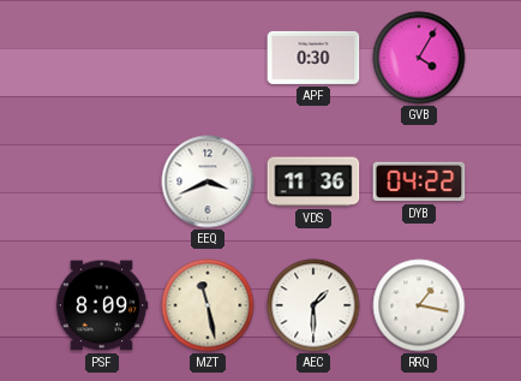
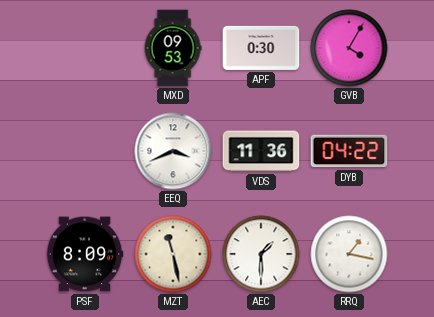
MXD: none -> 09:53
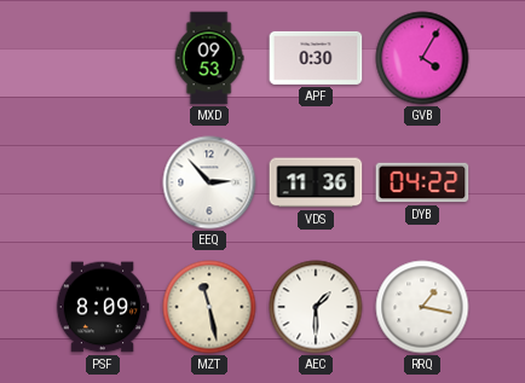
EEQ: 3:41 -> 2:53
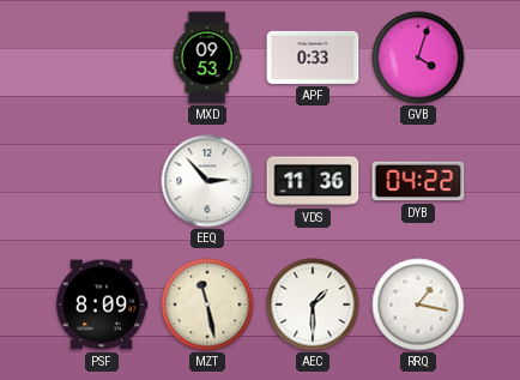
APF: 0:30 -> 0:33
GVB: 4:05 -> 4:03
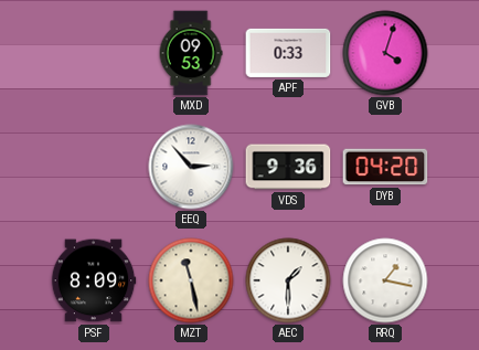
VDS: 11:36 -> 9:36
DYB: 04:22 -> 04:20
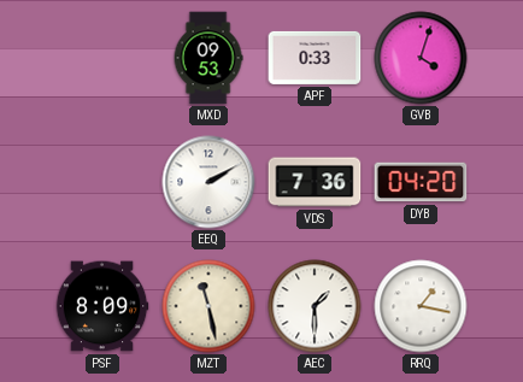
EEQ: 2:53 -> 2:10
VDS: 9:36 -> 7:36
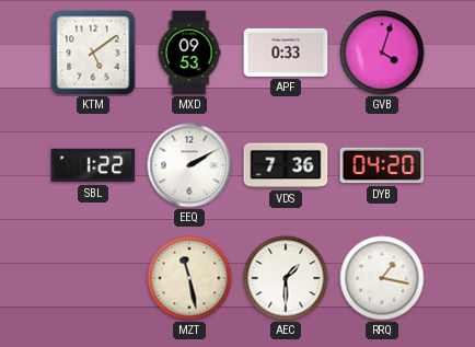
KTM: none -> 5:09
SBL: none -> 1:22
PSF: 8:09 -> none
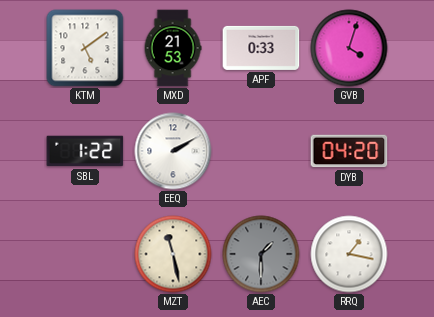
MXD: 09:53 -> 21:53
VDS: 7:36 -> none
AEC dial: white -> grey
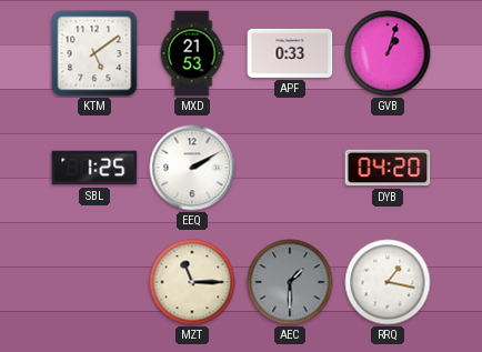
GVB: 4:03 -> 1:03
SBL: 1:22 -> 1:25
MZT: 11:28 -> 11:15
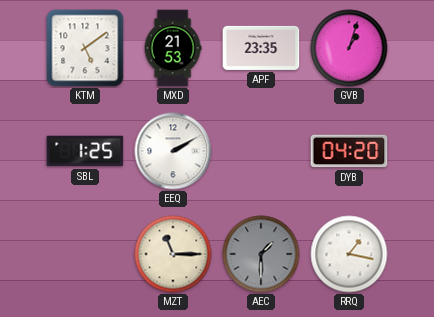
APF: 0:33 -> 23:35
